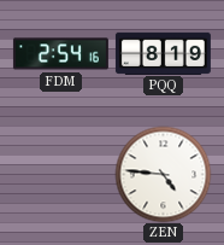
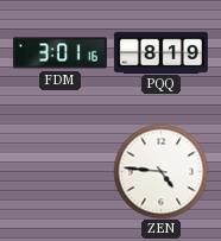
FDM: 2:54 -> 3:01
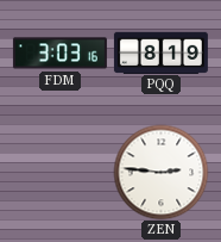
FDM: 3:01 -> 3:03
ZEN: 4:46 -> 2:46
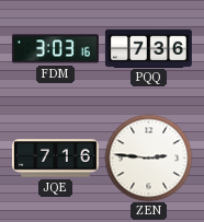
PQQ: 8:19 -> 7:36
JQE: none -> 7:16
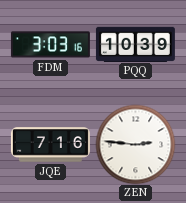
PQQ: 7:36 -> 10:39
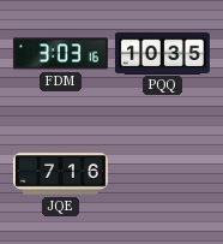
PQQ: 10:39 -> 10:35
ZEN: 2:46 -> none
